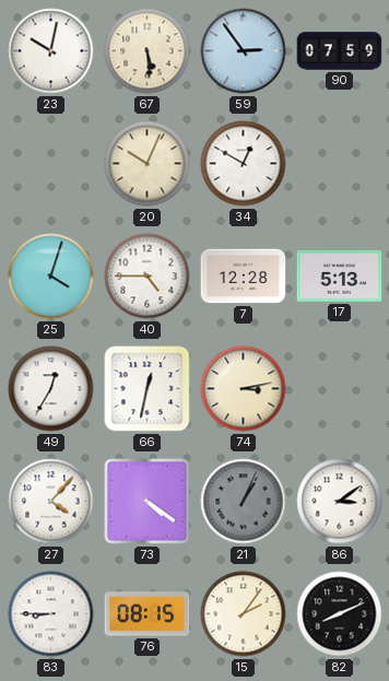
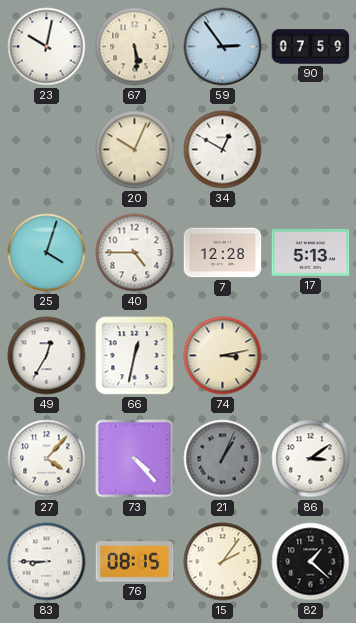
73: 4:21 -> 4:23
82: 8:11 -> 1:22
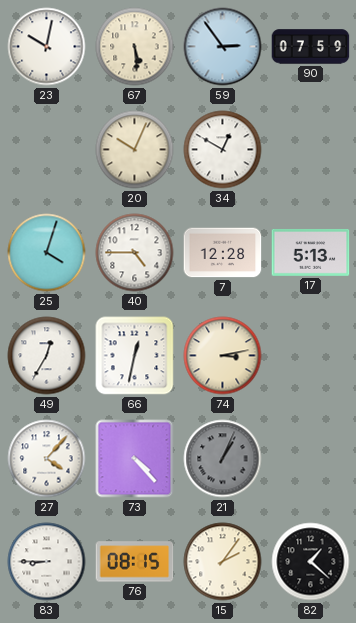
86: 3:09 -> none
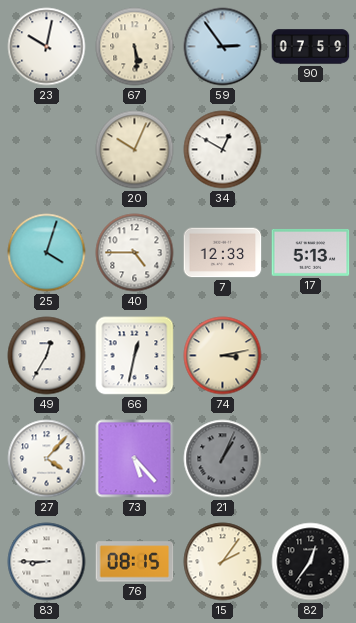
7: 12:28 -> 12:33
73: 4:23 -> 5:23
82: 1:22 -> 12:36
